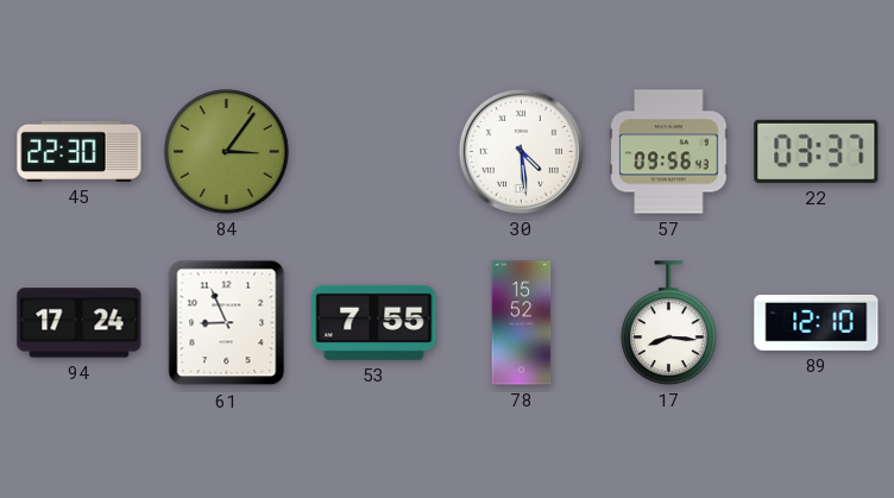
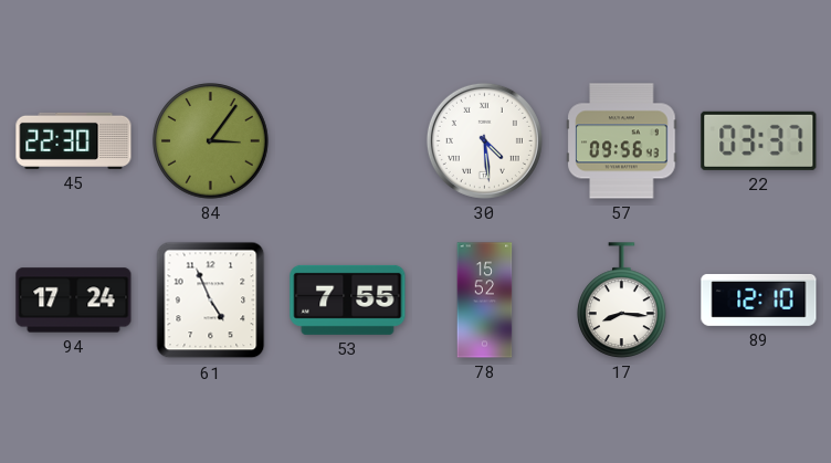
61: 8:56 -> 4:56
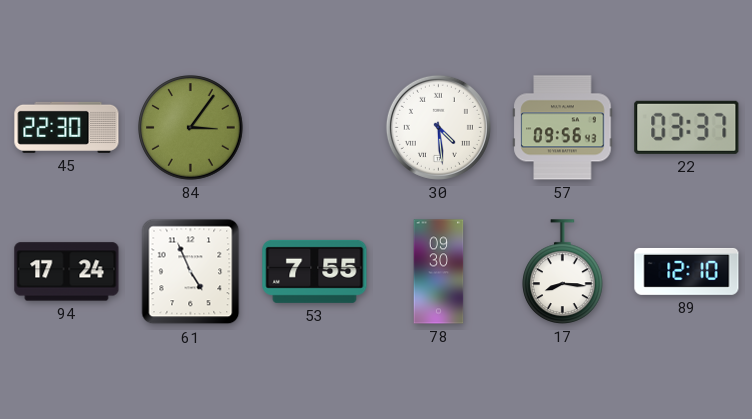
78: 15:52 -> 09:30
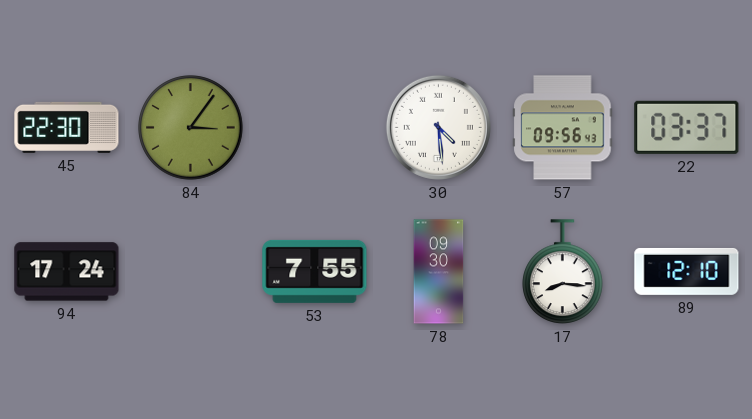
61: 4:56 -> none
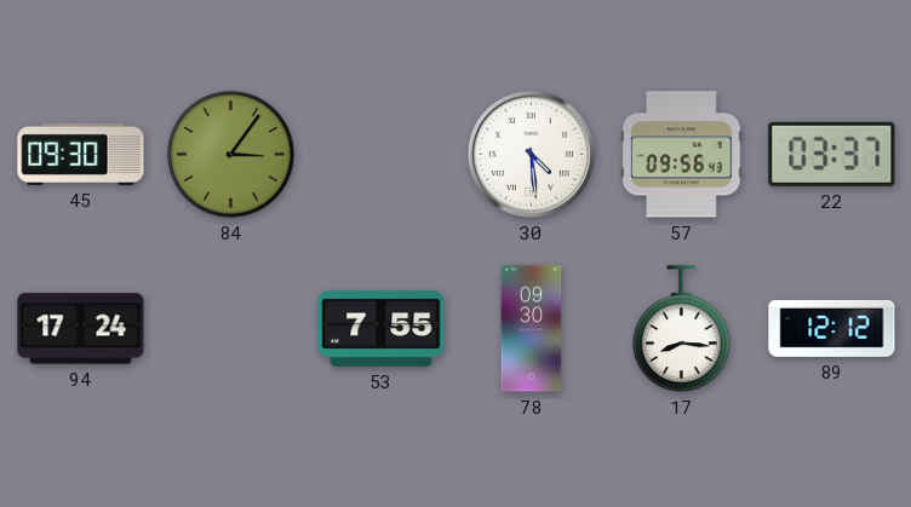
45: 22:30 -> 09:30
89: 12:10 -> 12:12
